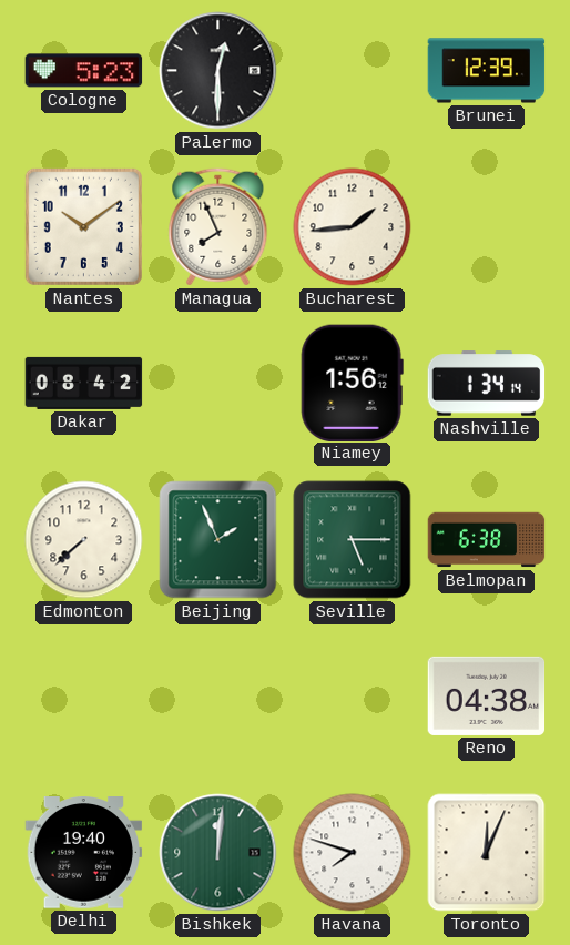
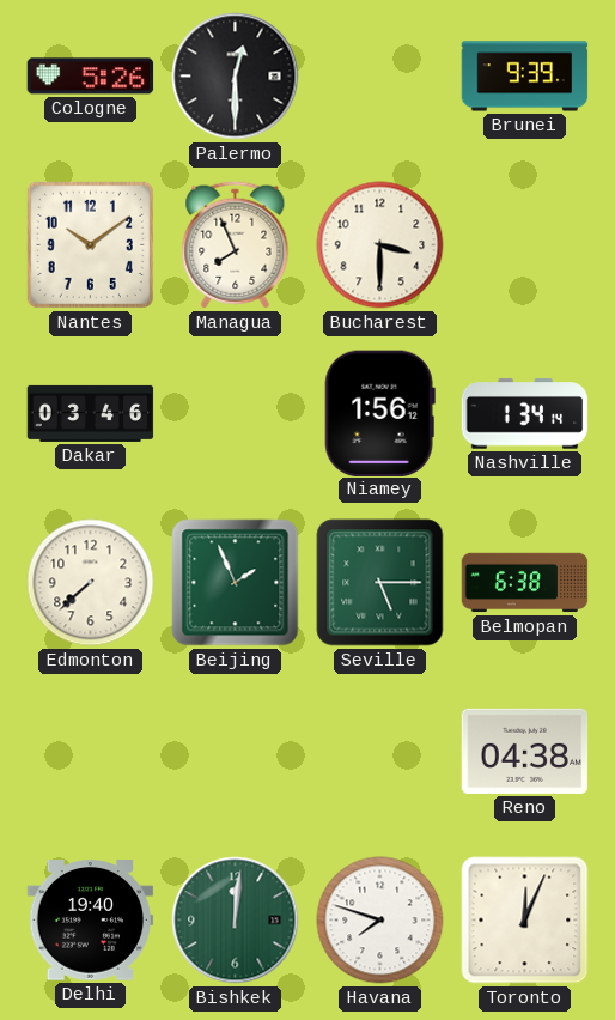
Cologne: 5:23 -> 5:26
Brunei: 12:39 -> 9:39
Bucharest: 1:44 -> 3:30
Dakar: 08:42 -> 03:46
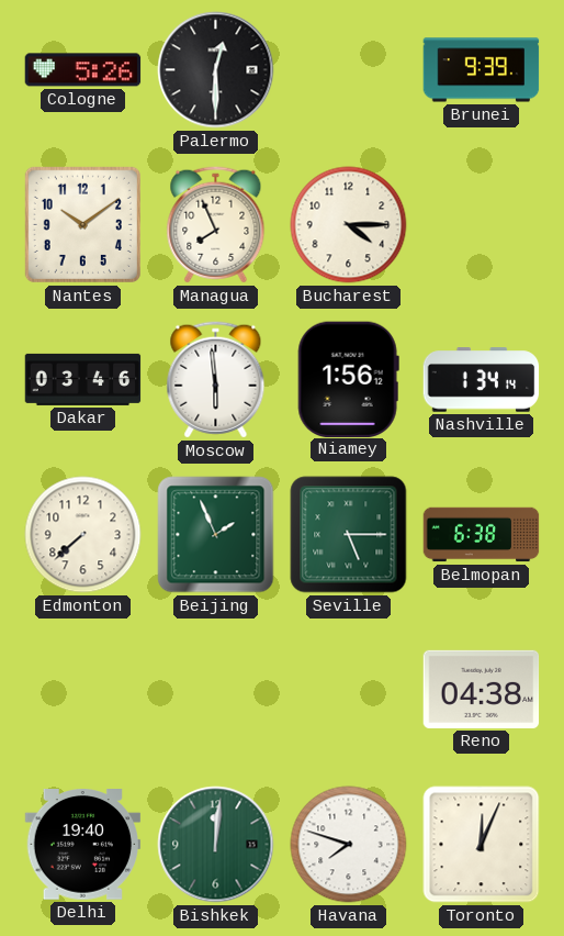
Bucharest: 3:30 -> 4:15
Moscow: none -> 5:59
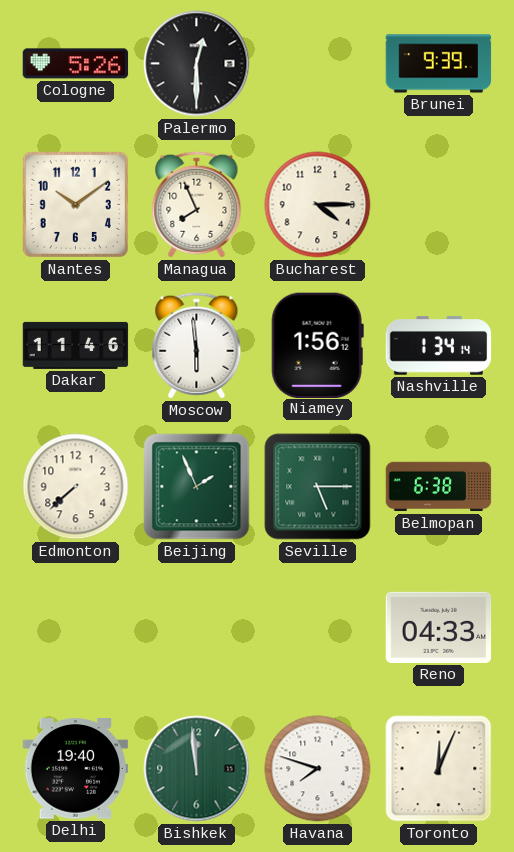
Dakar: 03:46 -> 11:46
Reno: 04:38 -> 04:33
Bishkek: 12:01 -> 11:59
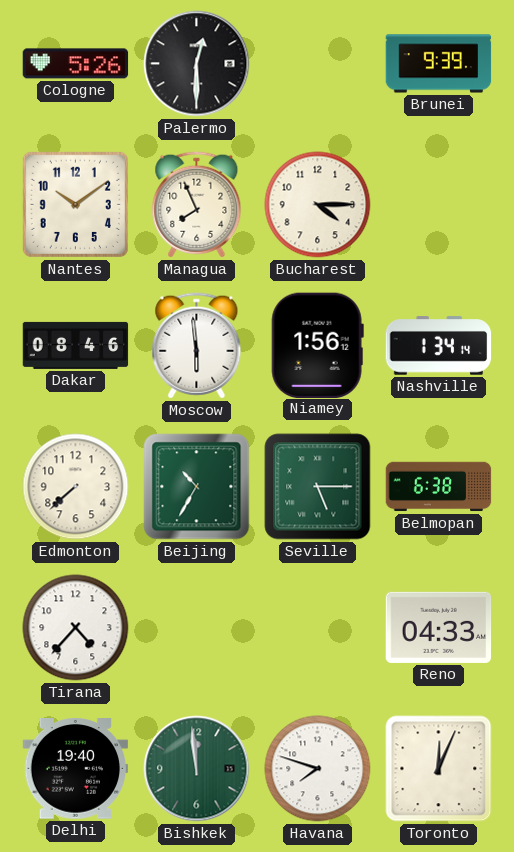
Dakar: 11:46 -> 08:46
Beijing: 1:56 -> 10:35
Tirana: none -> 4:37
